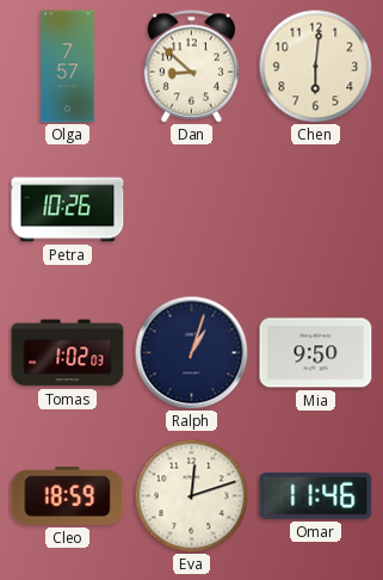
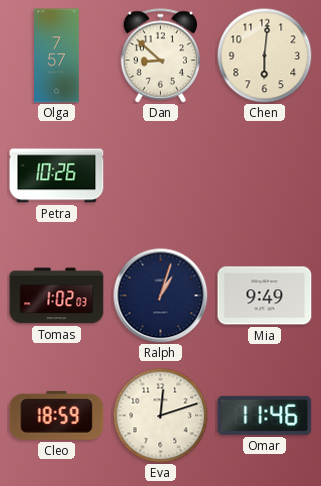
Mia: 9:50 -> 9:49
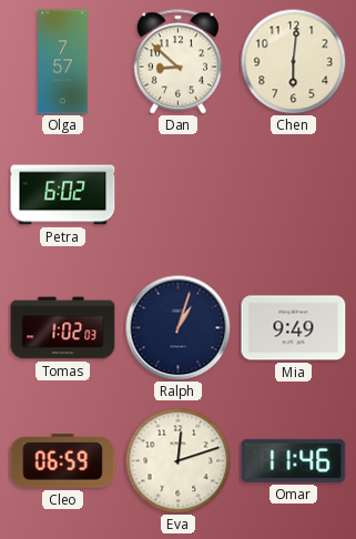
Petra: 10:26 -> 6:02
Cleo: 18:59 -> 06:59
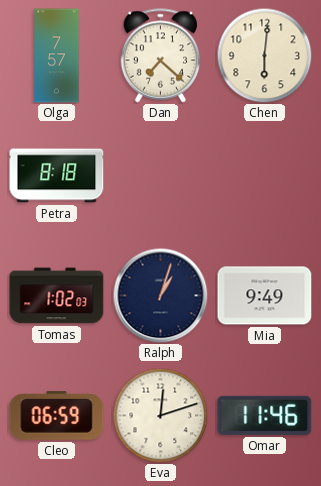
Dan: 8:52 -> 7:22
Petra: 6:02 -> 8:18
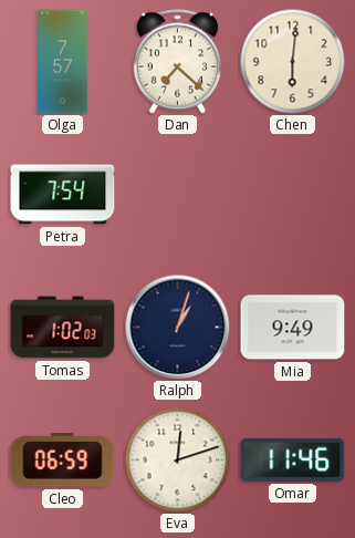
Petra: 8:18 -> 7:54
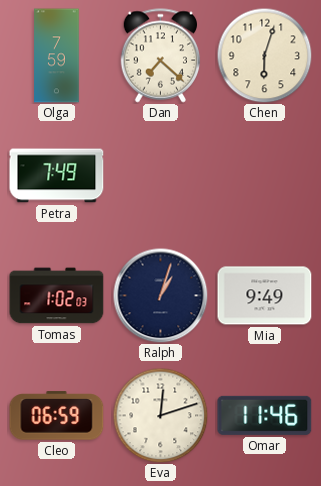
Olga: 7:57 -> 7:59
Chen: 6:01 -> 6:03
Petra: 7:54 -> 7:49
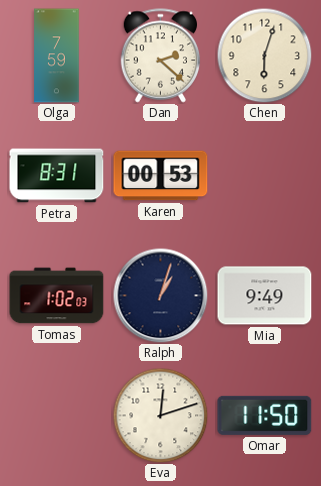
Dan: 7:22 -> 2:22
Petra: 7:49 -> 8:31
Karen: none -> 00:53
Cleo: 06:59 -> none
Omar: 11:46 -> 11:50
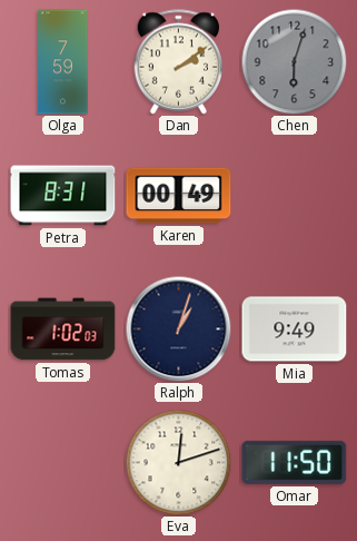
Dan: 2:22 -> 2:09
Chen dial: cream -> grey
Karen: 00:53 -> 00:49
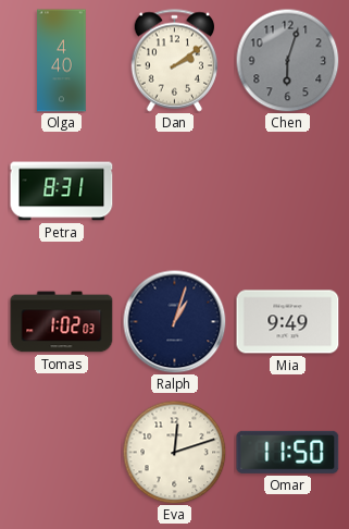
Olga: 7:59 -> 4:40
Karen: 00:49 -> none
